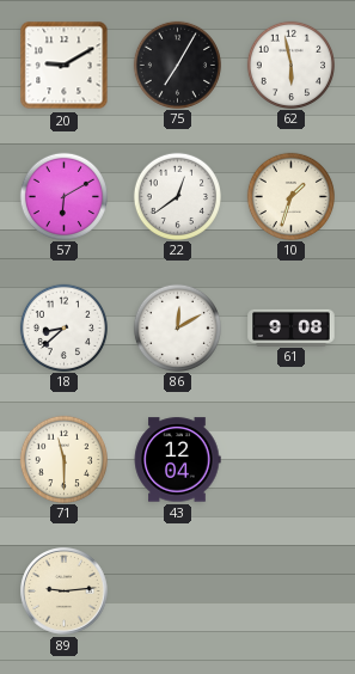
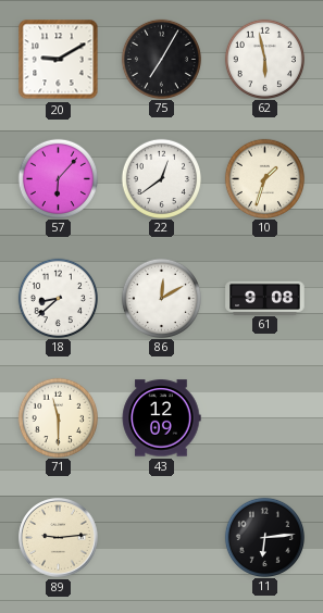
57: 6:10 -> 6:07
43: 12:04 -> 12:09
11: none -> 6:14
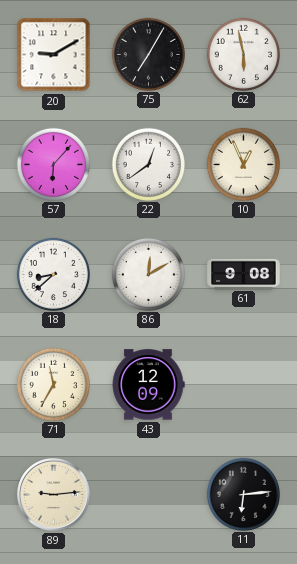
10: 1:33 -> 12:56
71: 11:30 -> 11:35
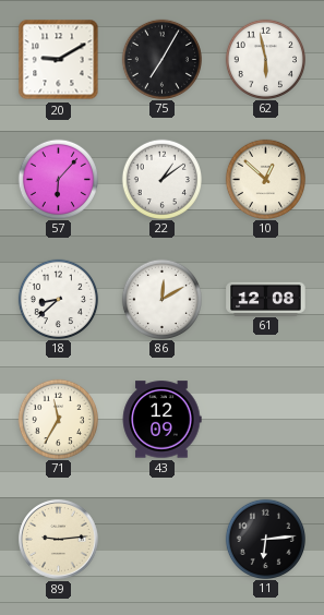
22: 12:39 -> 1:09
10: 12:56 -> 12:52
61: 9:08 -> 12:08
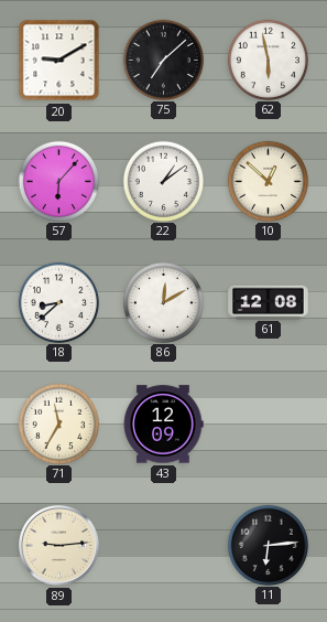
75: 7:05 -> 7:08
